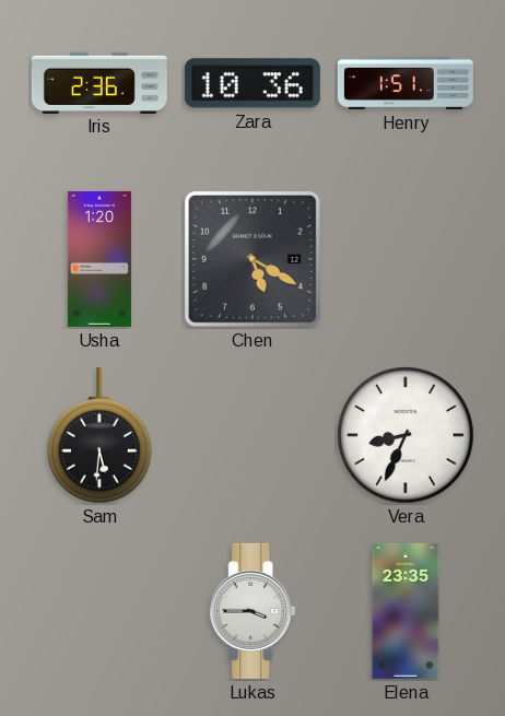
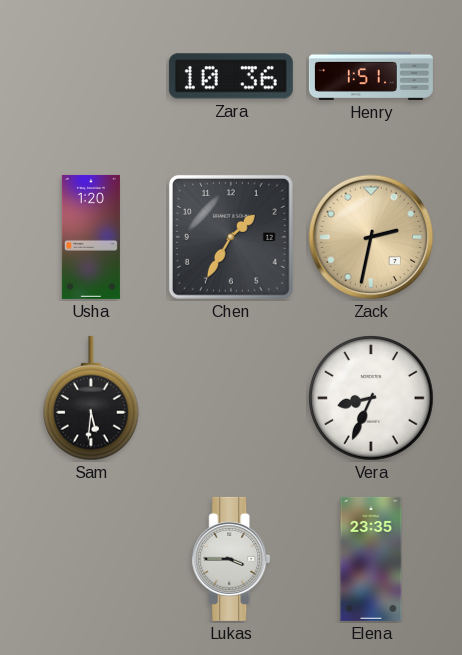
Iris: 2:36 -> none
Chen: 5:20 -> 1:35
Zack: none -> 2:32
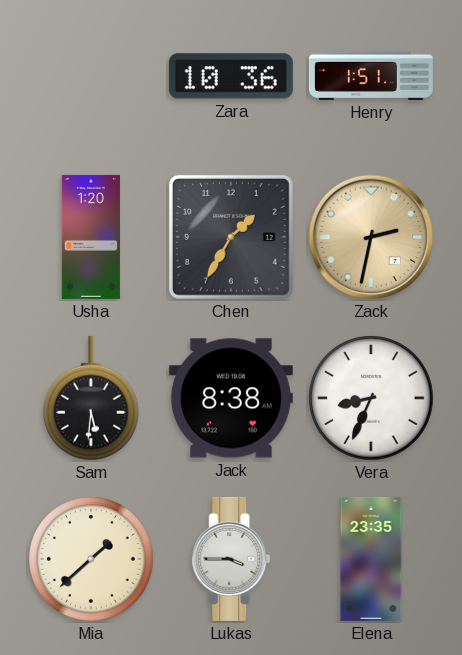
Jack: none -> 8:38
Mia: none -> 1:38
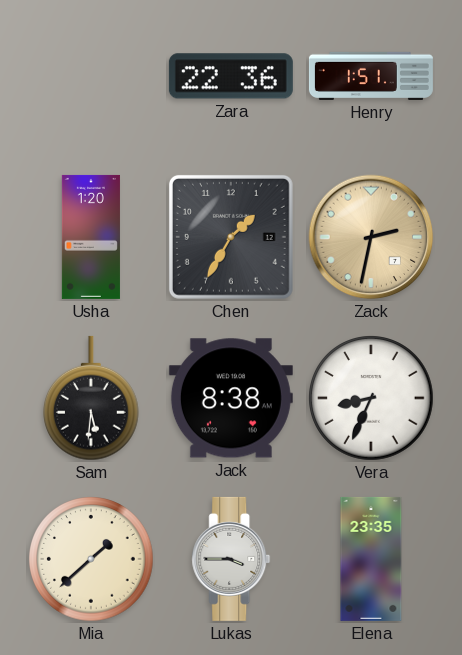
Zara: 10:36 -> 22:36
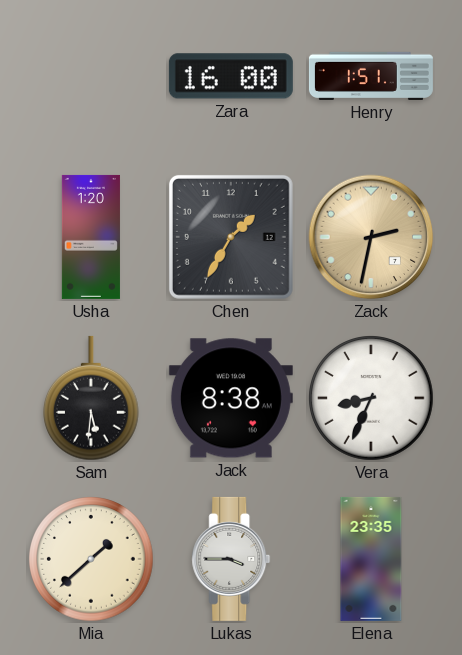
Zara: 22:36 -> 16:00
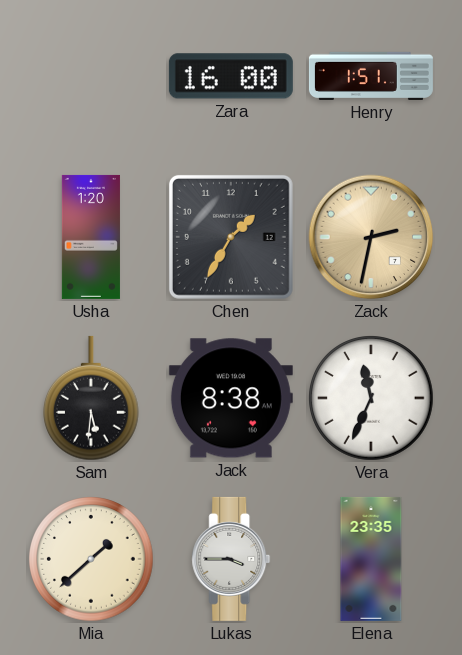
Vera: 8:34 -> 11:34
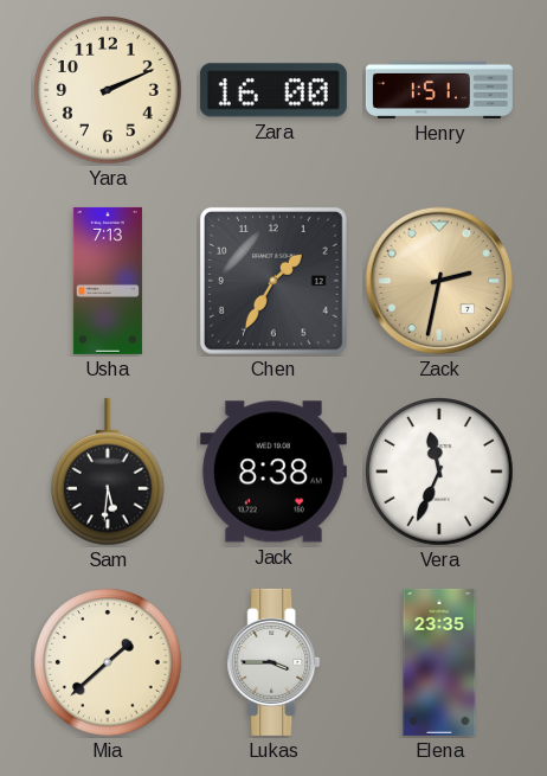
Yara: none -> 2:11
Usha: 1:20 -> 7:13
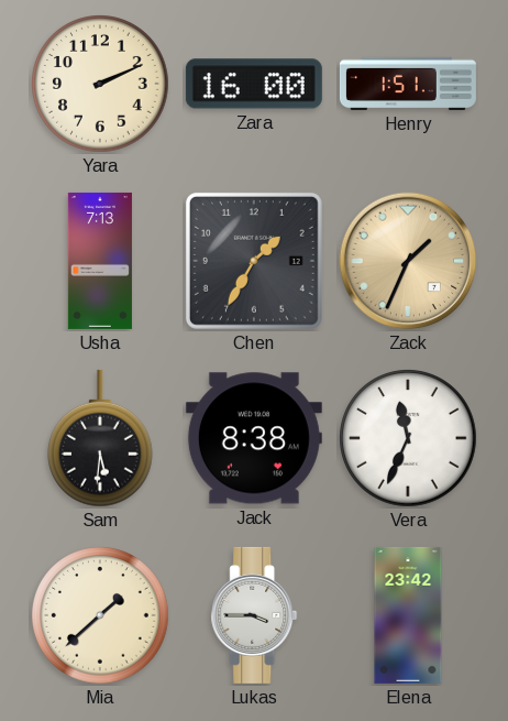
Zack: 2:32 -> 1:34
Elena: 23:35 -> 23:42
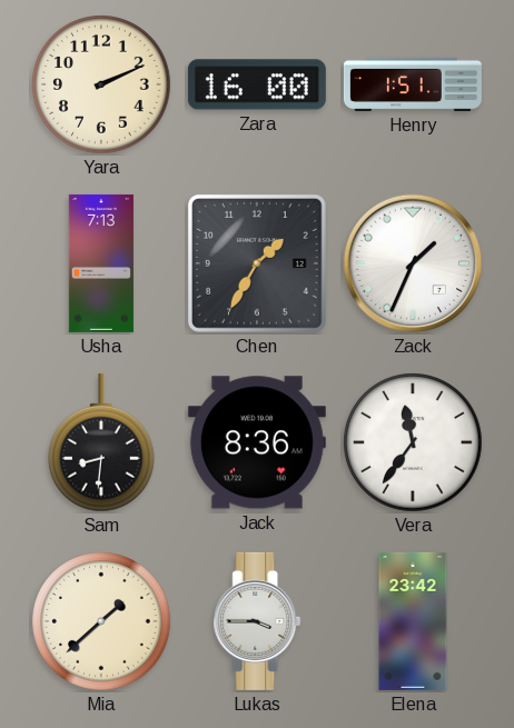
Zack dial: champagne -> white
Sam: 5:31 -> 8:31
Jack: 8:38 -> 8:36
Vera: 11:34 -> 11:36
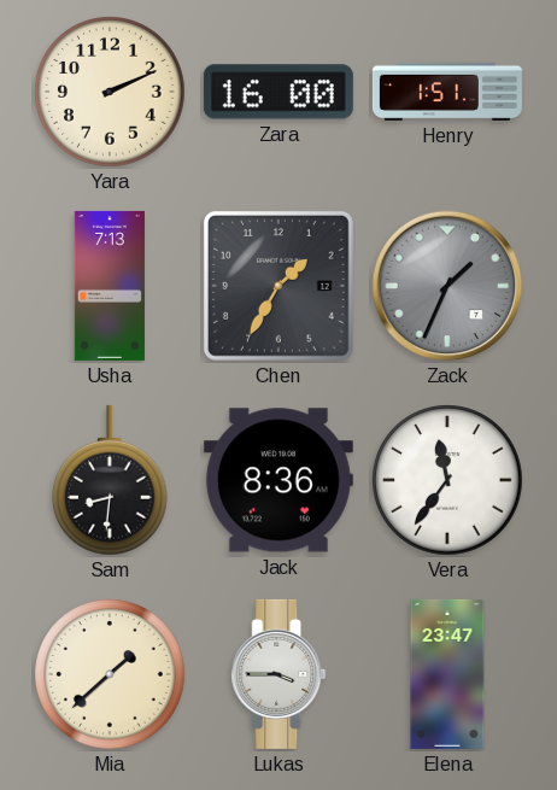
Zack dial: white -> grey
Elena: 23:42 -> 23:47
